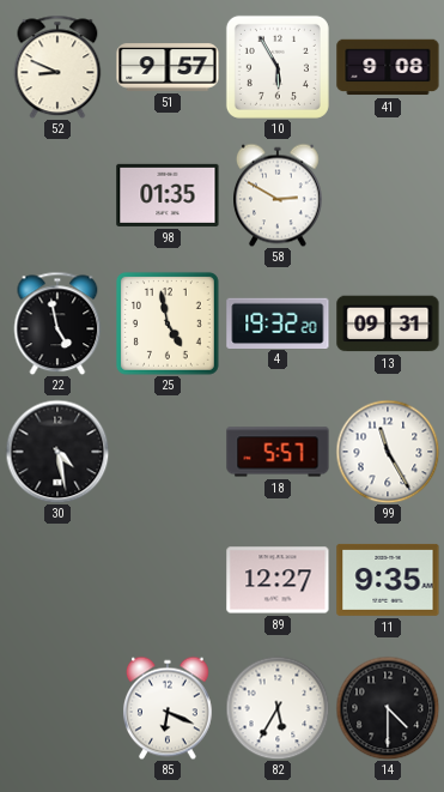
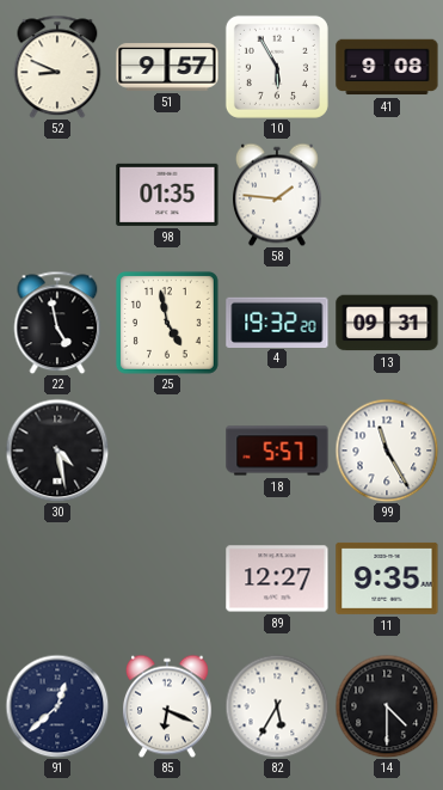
58: 2:50 -> 1:46
91: none -> 12:38
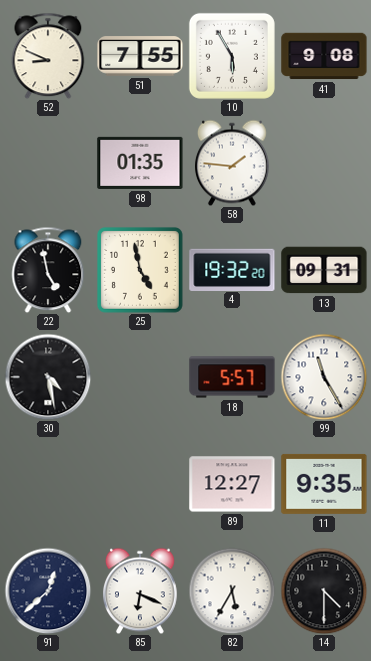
51: 9:57 -> 7:55
